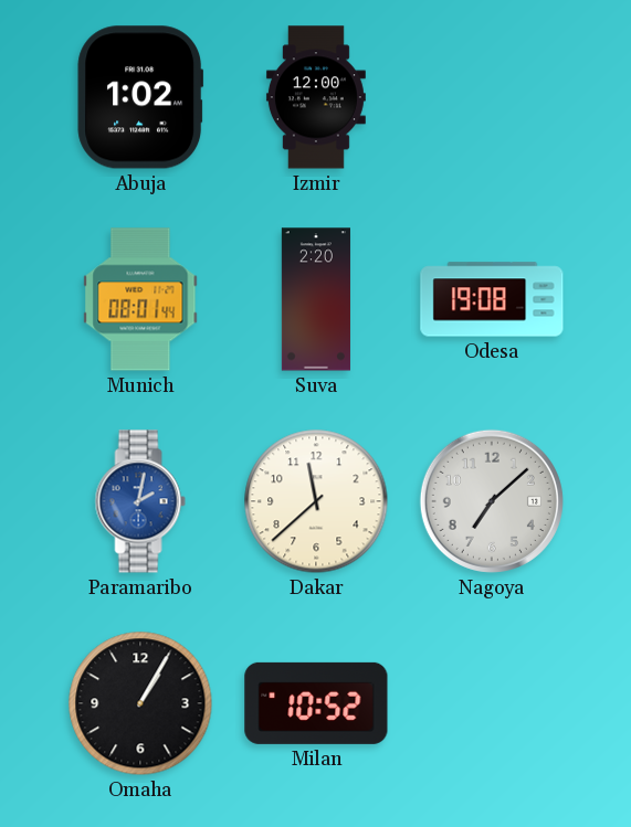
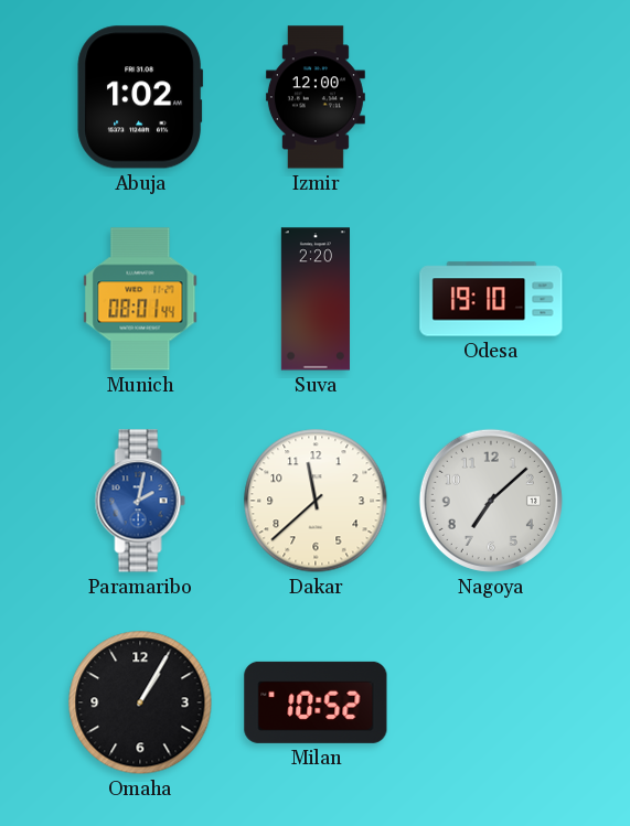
Odesa: 19:08 -> 19:10
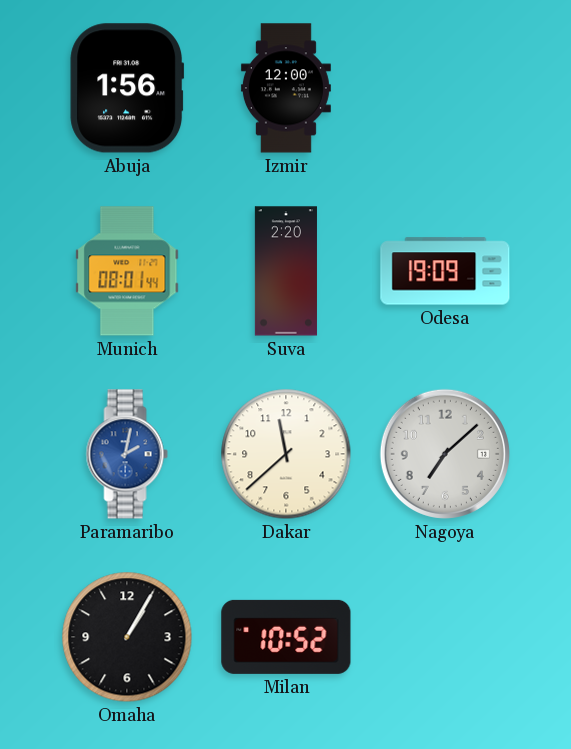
Abuja: 1:02 -> 1:56
Odesa: 19:10 -> 19:09
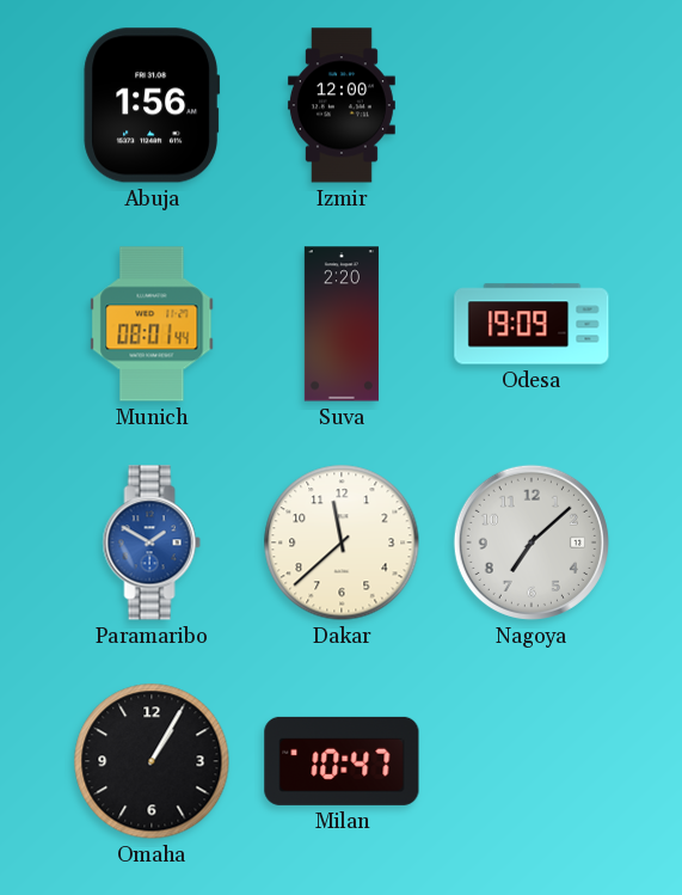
Paramaribo: 2:02 -> 1:50
Milan: 10:52 -> 10:47
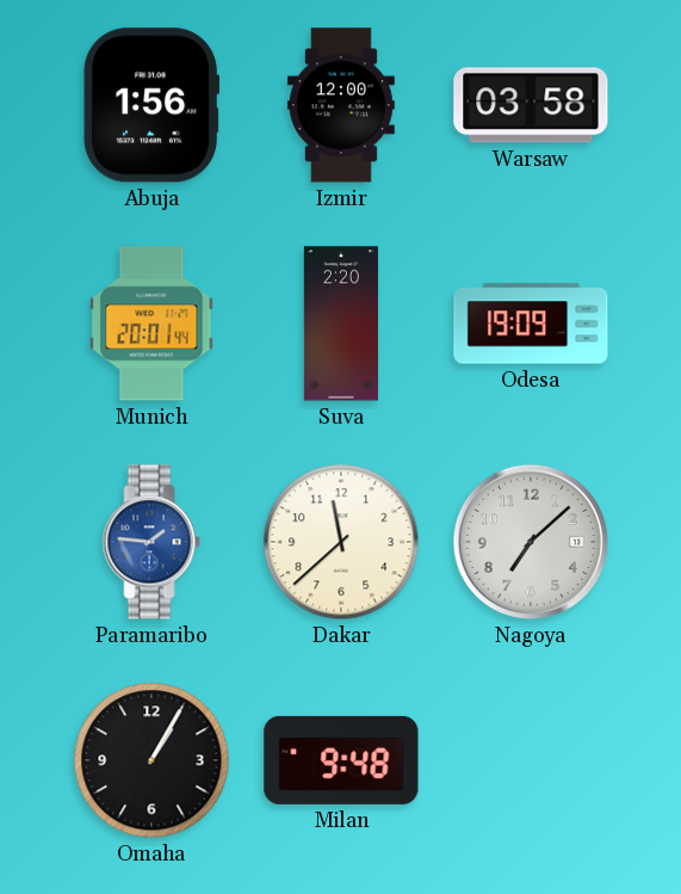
Warsaw: none -> 03:58
Munich: 08:01 -> 20:01
Paramaribo: 1:50 -> 1:46
Milan: 10:47 -> 9:48
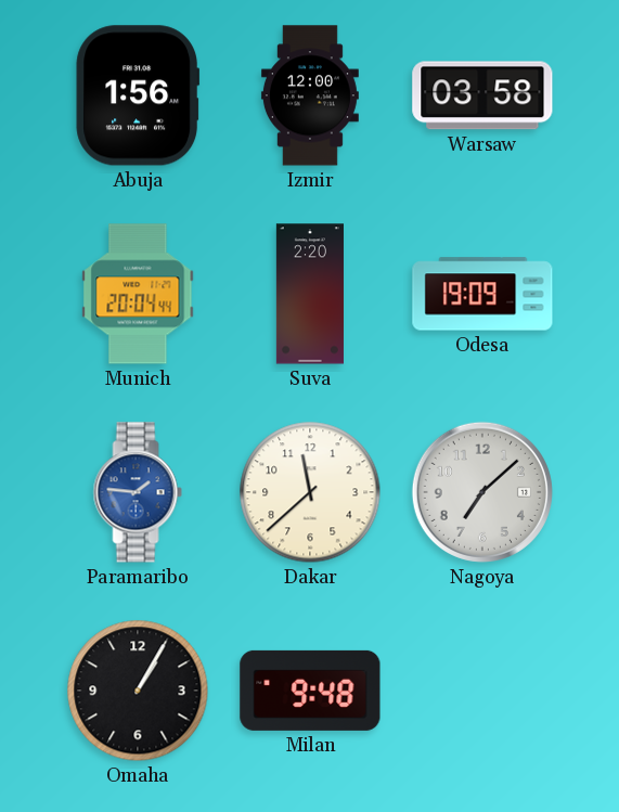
Munich: 20:01 -> 20:04
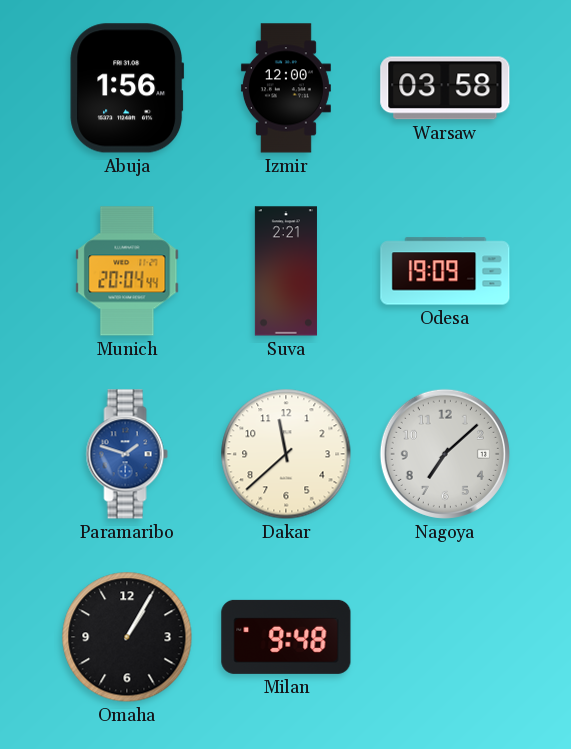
Suva: 2:20 -> 2:21
Paramaribo: 1:46 -> 1:48
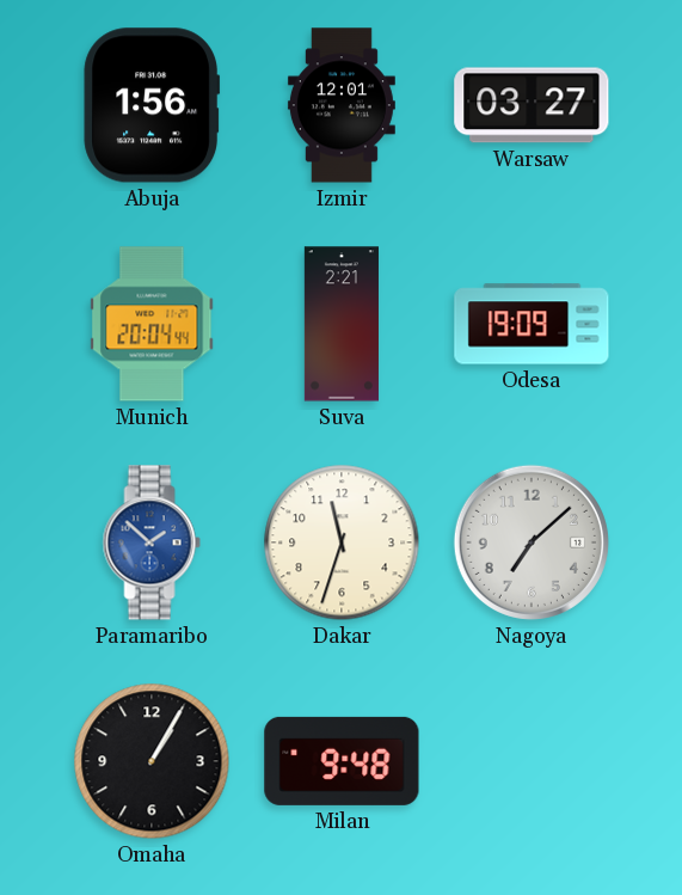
Izmir: 12:00 -> 12:01
Warsaw: 03:58 -> 03:27
Paramaribo: 1:48 -> 1:52
Dakar: 11:38 -> 11:33
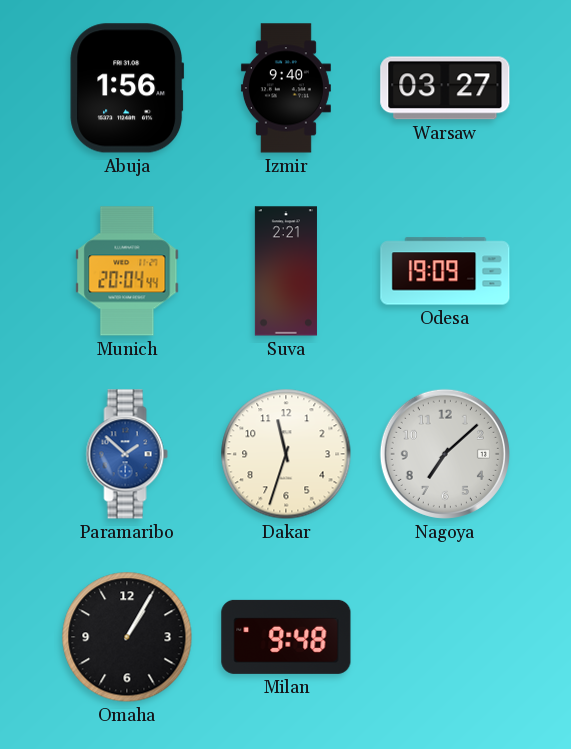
Izmir: 12:01 -> 9:40
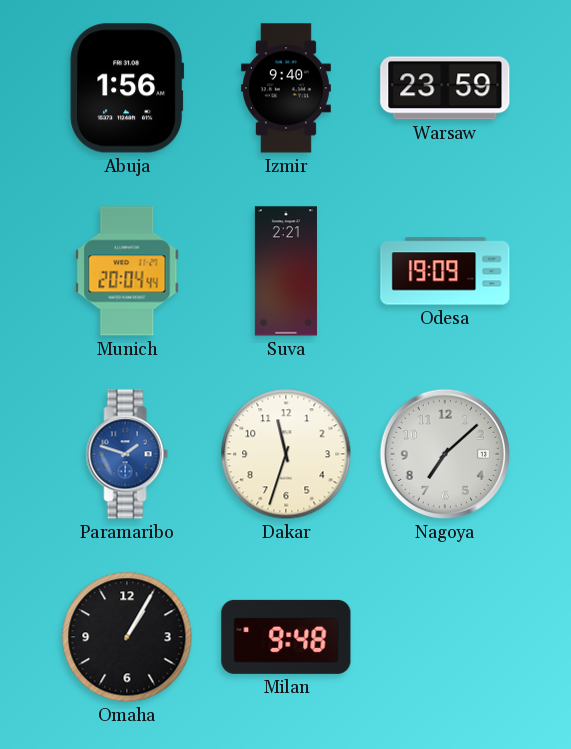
Warsaw: 03:27 -> 23:59
Paramaribo: 1:52 -> 1:48
